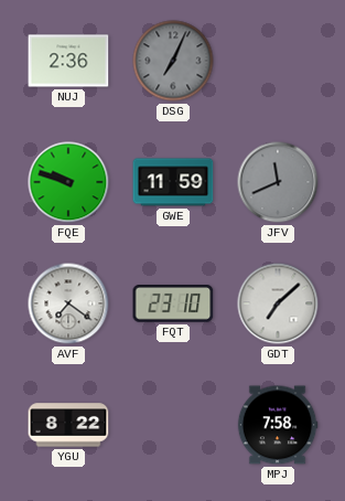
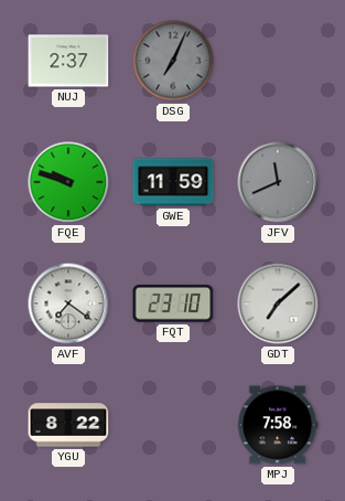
NUJ: 2:36 -> 2:37
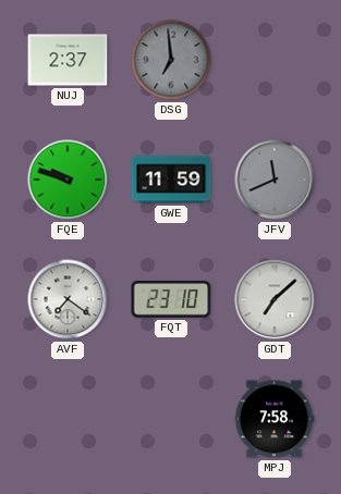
DSG: 7:04 -> 6:59
YGU: 8:22 -> none
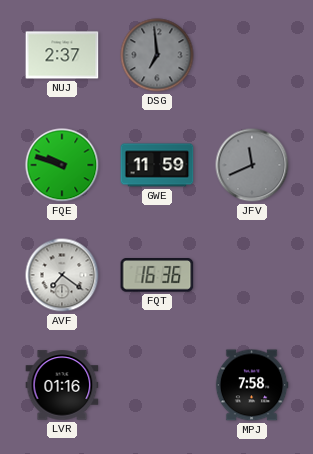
FQT: 23:10 -> 16:36
GDT: 7:08 -> none
LVR: none -> 01:16
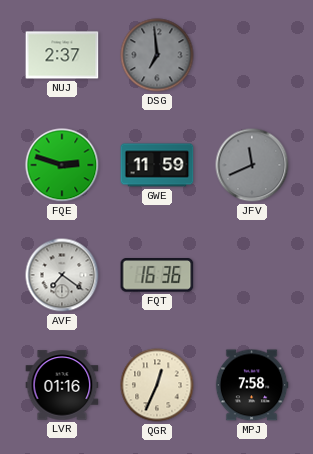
FQE: 9:48 -> 2:48
QGR: none -> 12:34
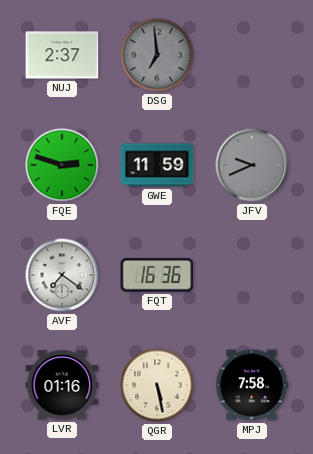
JFV: 11:41 -> 9:41
QGR: 12:34 -> 5:28
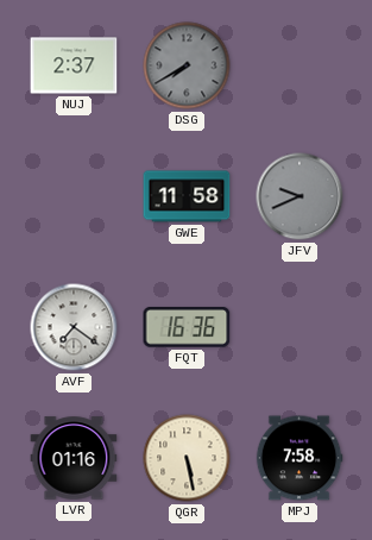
DSG: 6:59 -> 7:40
FQE: 2:48 -> none
GWE: 11:59 -> 11:58
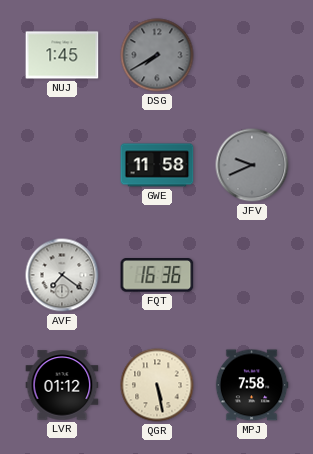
NUJ: 2:37 -> 1:45
LVR: 01:16 -> 01:12
